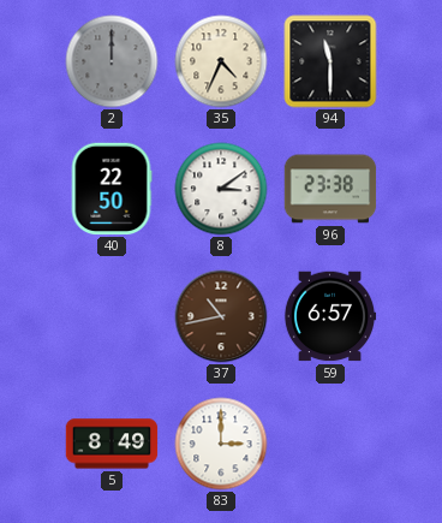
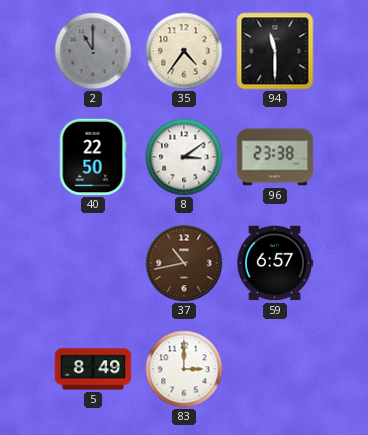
2: 12:00 -> 11:00
35: 4:34 -> 4:36
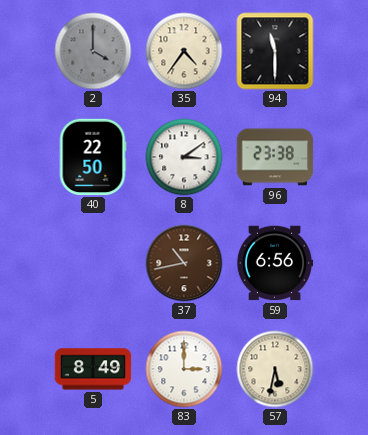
2: 11:00 -> 4:00
59: 6:57 -> 6:56
57: none -> 5:32
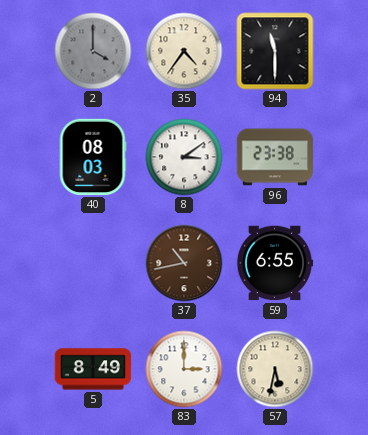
40: 22:50 -> 08:03
59: 6:56 -> 6:55
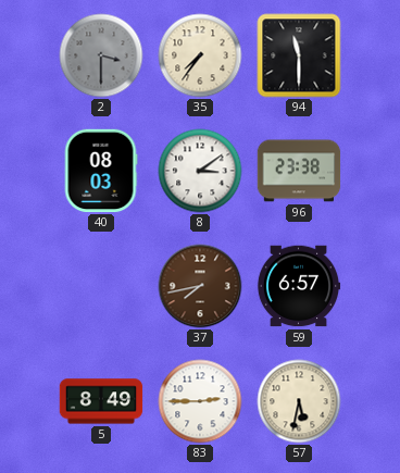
2: 4:00 -> 3:30
35: 4:36 -> 7:36
37: 10:43 -> 7:43
59: 6:55 -> 6:57
83: 3:00 -> 2:45
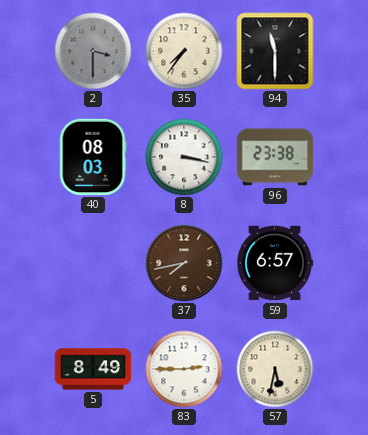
8: 3:09 -> 3:17
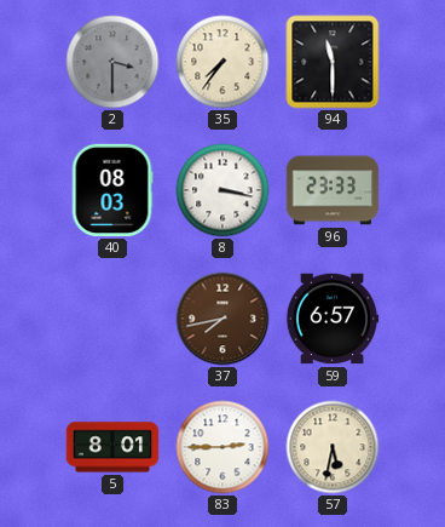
96: 23:38 -> 23:33
5: 8:49 -> 8:01
